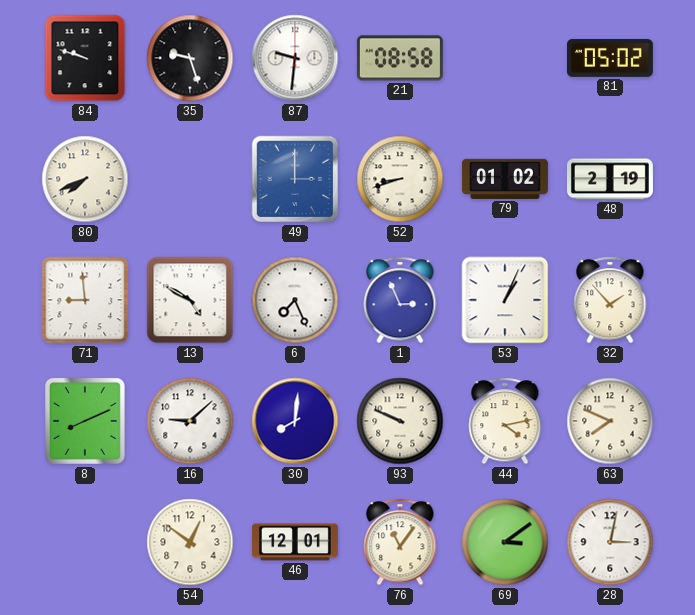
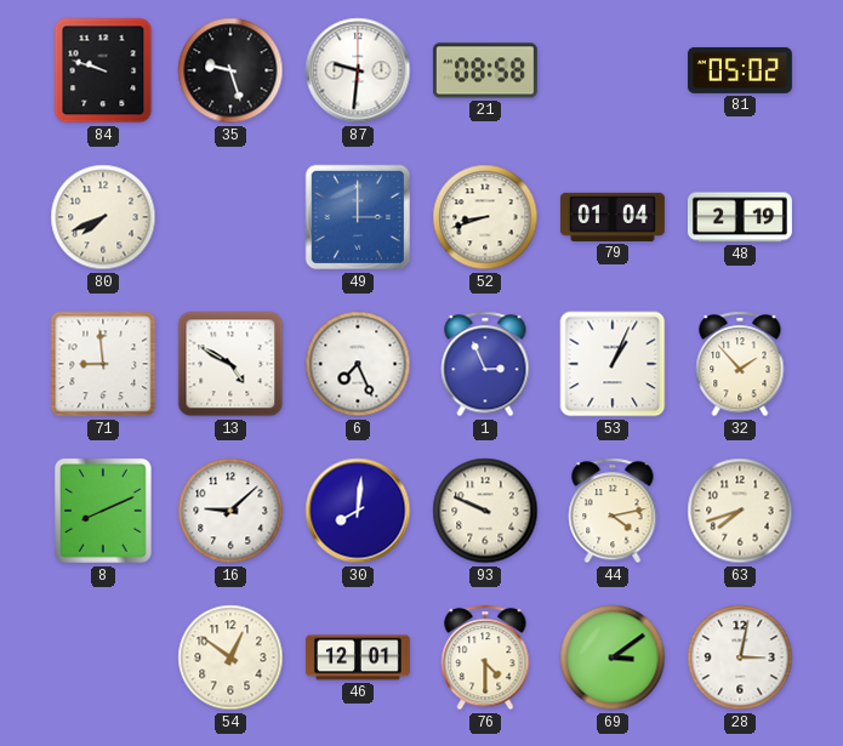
79: 01:02 -> 01:04
63: 7:49 -> 7:42
76: 11:06 -> 4:30
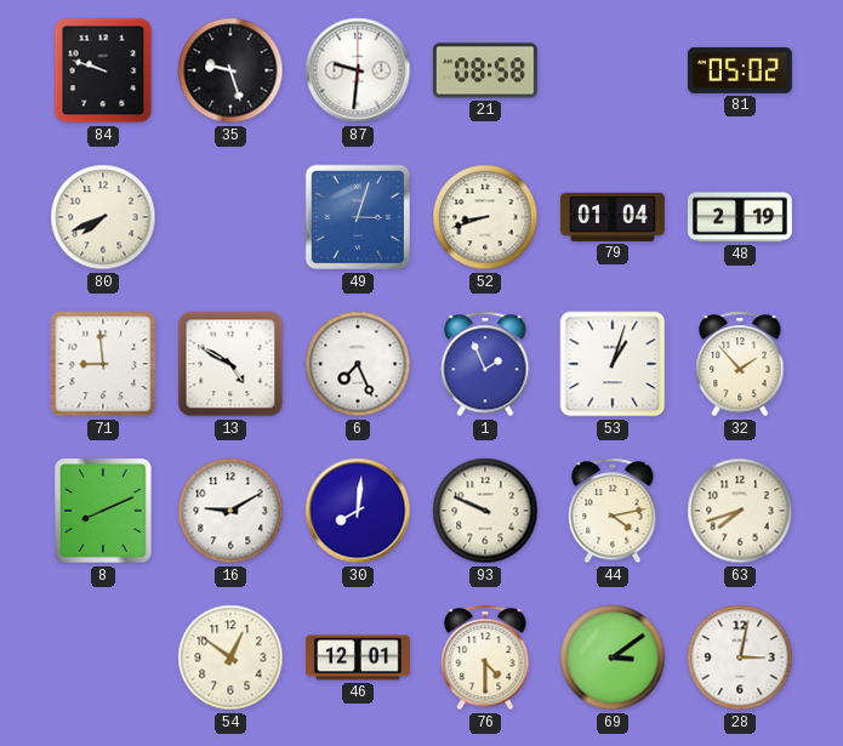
49: 3:00 -> 3:03
1: 2:56 -> 1:56
53: 1:04 -> 1:03
16: 9:08 -> 9:10
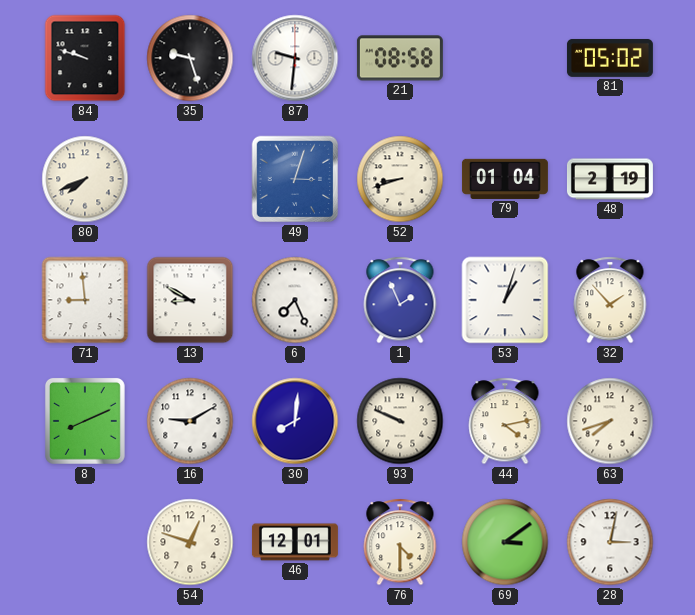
13: 4:50 -> 8:50
54: 12:51 -> 12:48
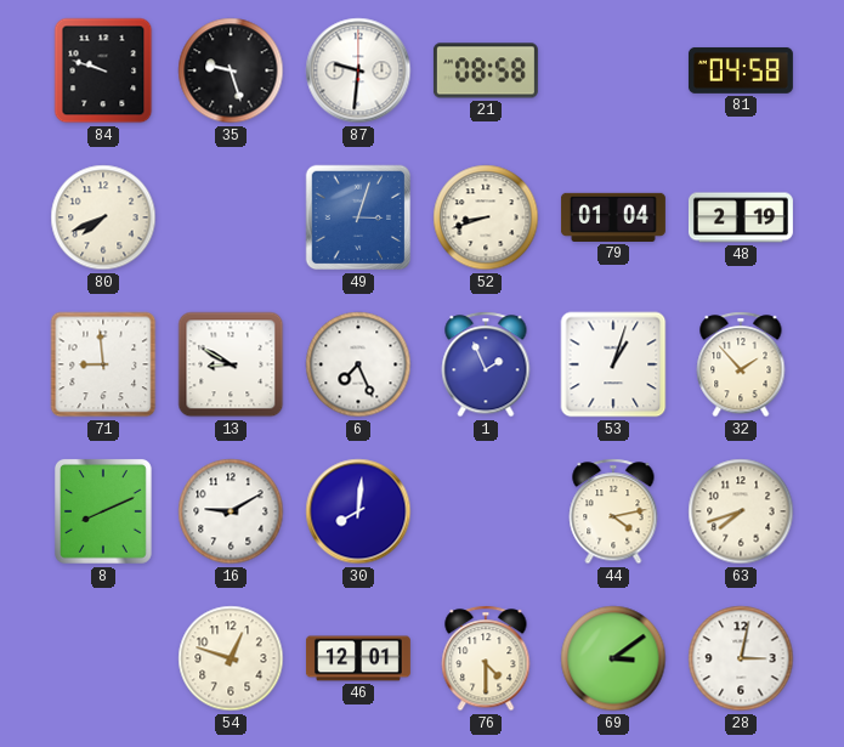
81: 05:02 -> 04:58
93: 9:49 -> none
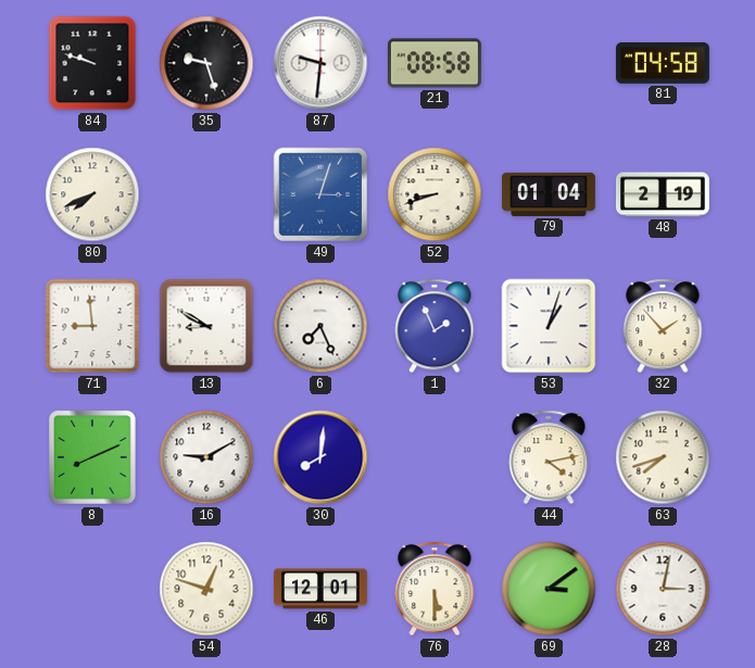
76: 4:30 -> 5:30
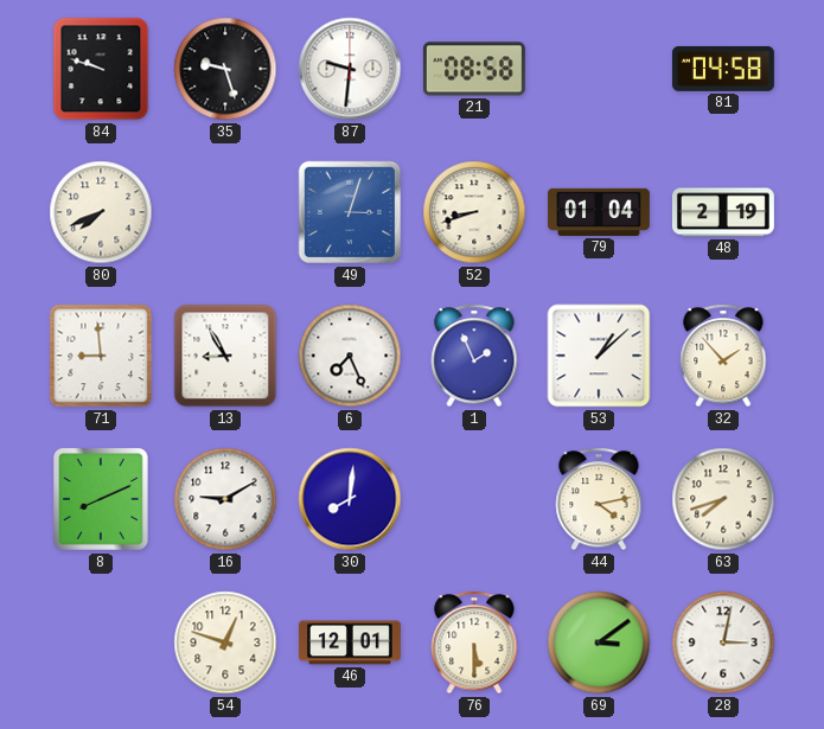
13: 8:50 -> 8:55
53: 1:03 -> 1:08
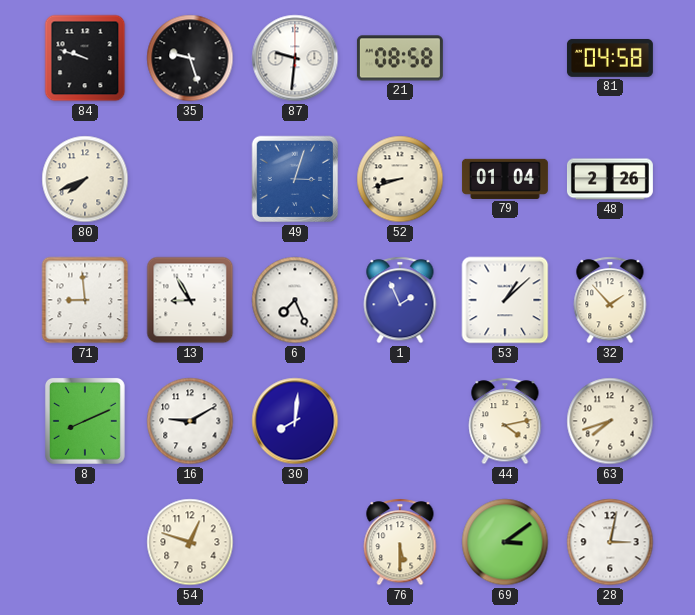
48: 2:19 -> 2:26
46: 12:01 -> none
